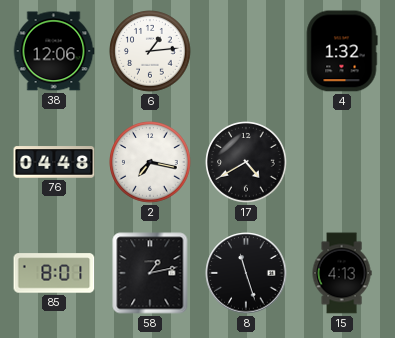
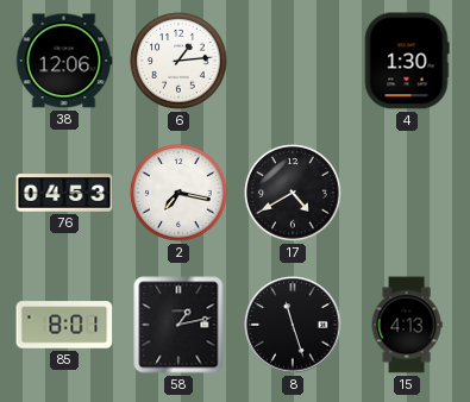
4: 1:32 -> 1:30
76: 04:48 -> 04:53
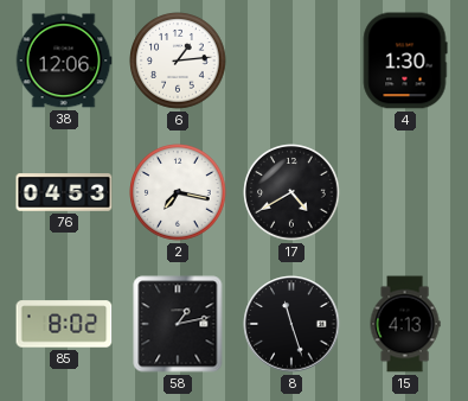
85: 8:01 -> 8:02
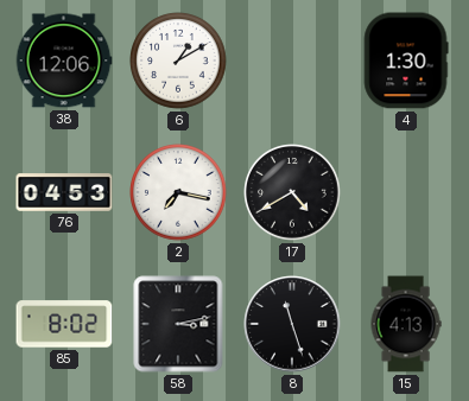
6: 1:14 -> 1:10
58: 1:13 -> 3:13
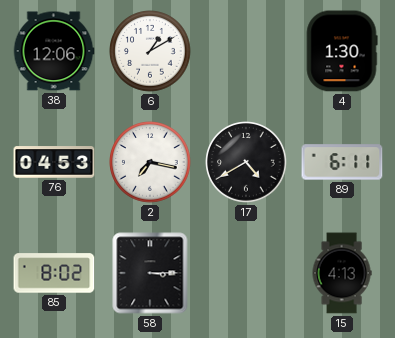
89: none -> 6:11
58: 3:13 -> 3:15
8: 11:27 -> none
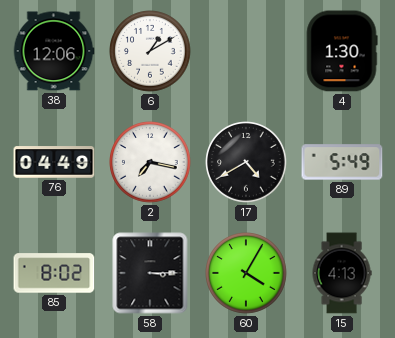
76: 04:53 -> 04:49
89: 6:11 -> 5:49
60: none -> 4:05
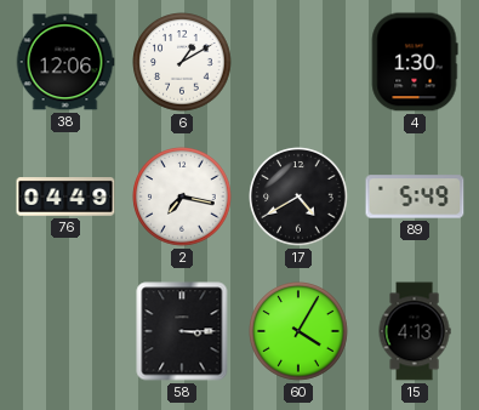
85: 8:02 -> none
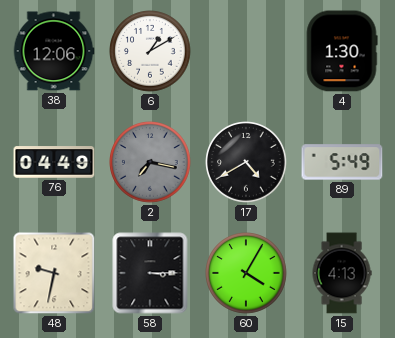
2 dial: white -> grey
48: none -> 9:32
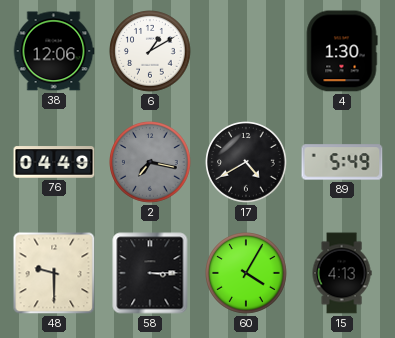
48: 9:32 -> 9:30
